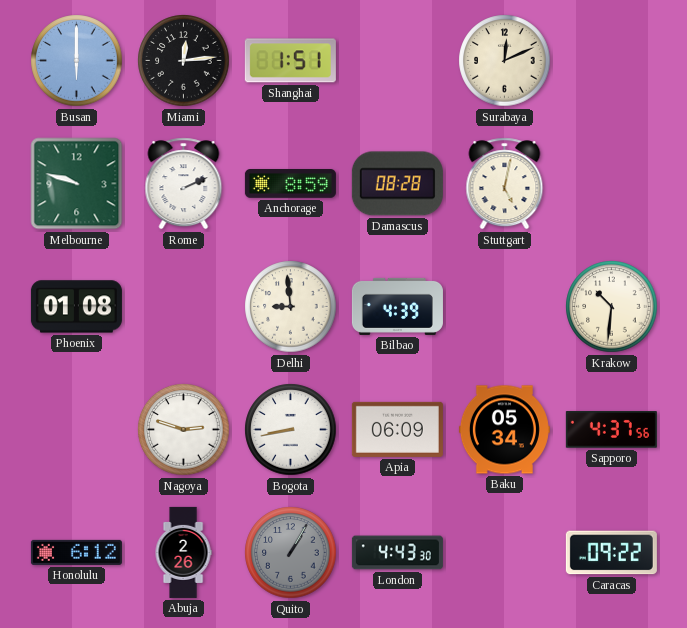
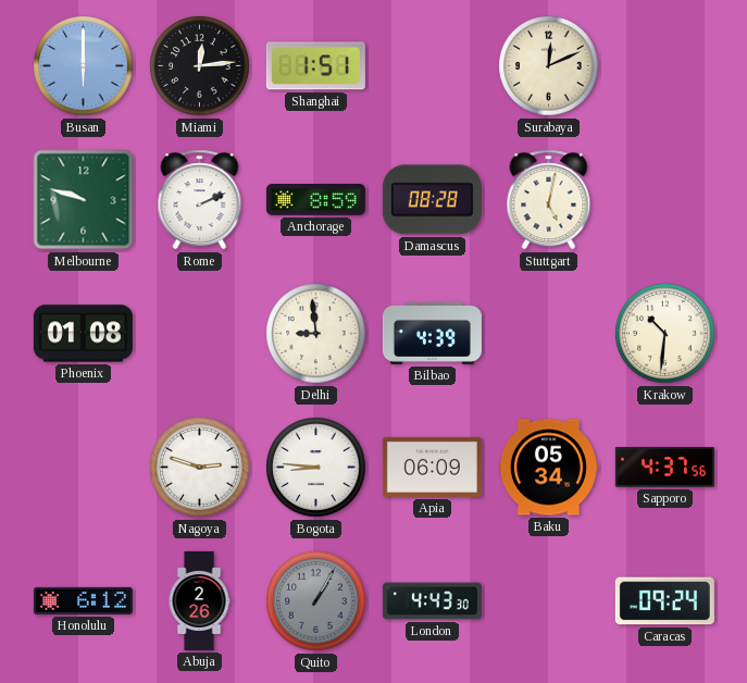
Bogota: 8:43 -> 8:46
Caracas: 09:22 -> 09:24
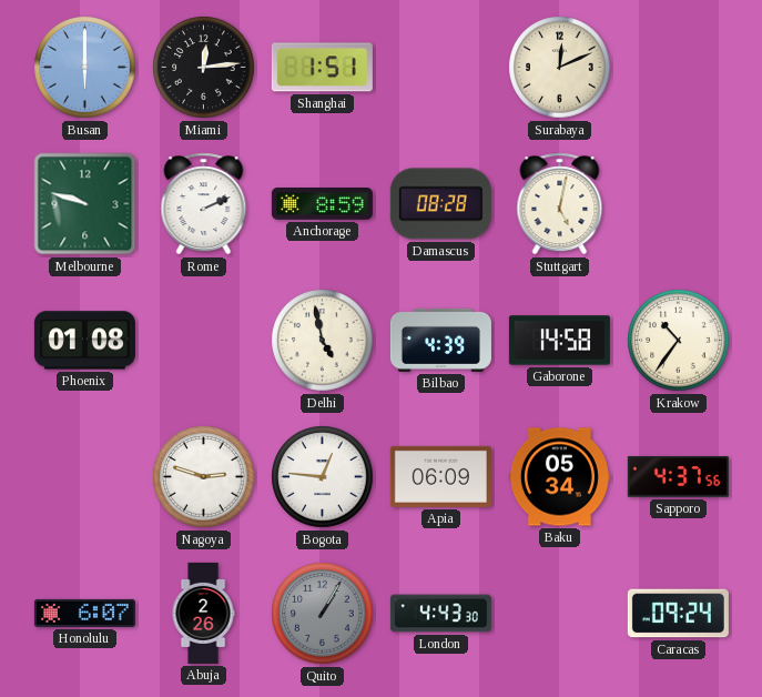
Delhi: 8:59 -> 4:58
Gaborone: none -> 14:58
Krakow: 10:31 -> 10:36
Bogota: 8:46 -> 12:46
Honolulu: 6:12 -> 6:07
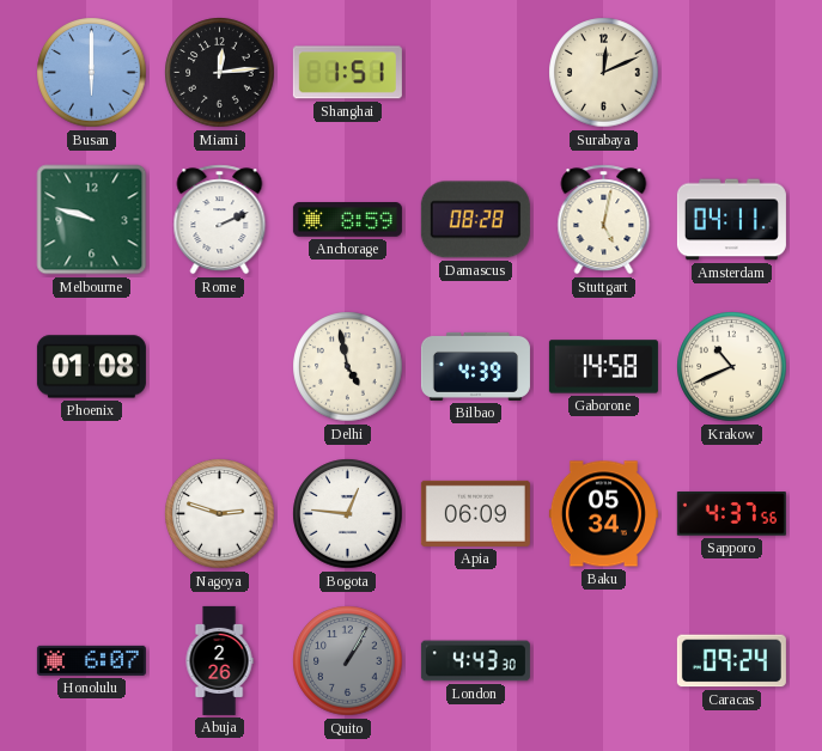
Amsterdam: none -> 04:11
Krakow: 10:36 -> 10:41
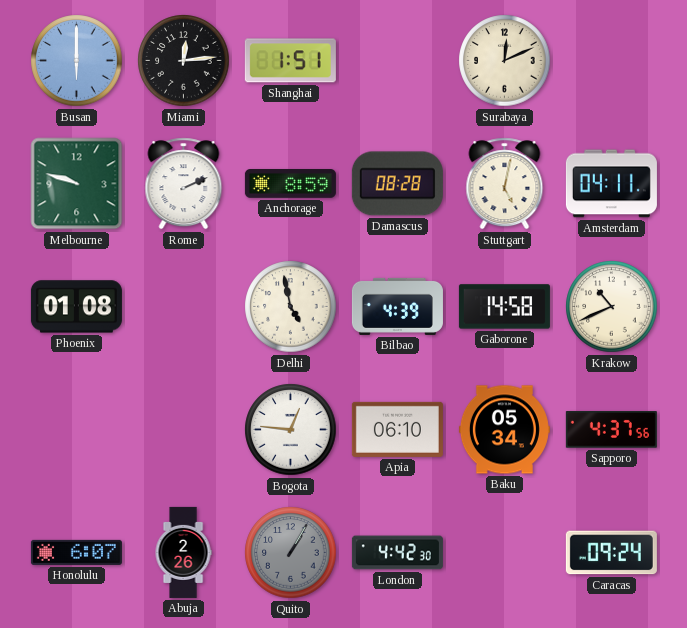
Nagoya: 2:48 -> none
Apia: 06:09 -> 06:10
London: 4:43 -> 4:42
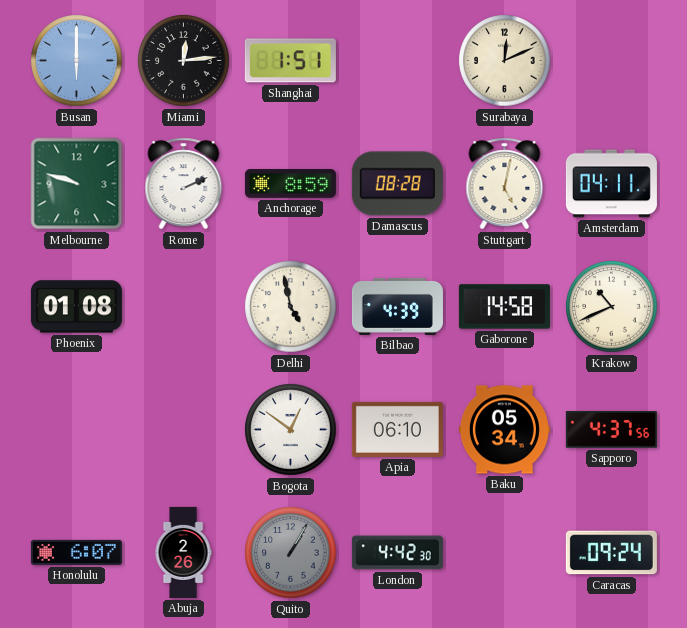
Bogota: 12:46 -> 12:51
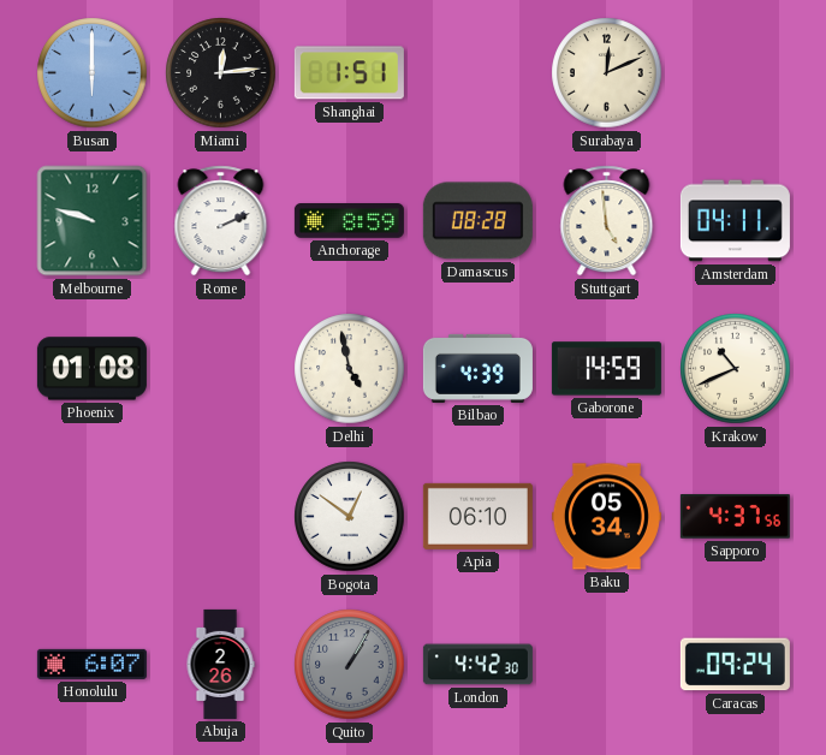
Stuttgart: 5:02 -> 4:59
Gaborone: 14:58 -> 14:59
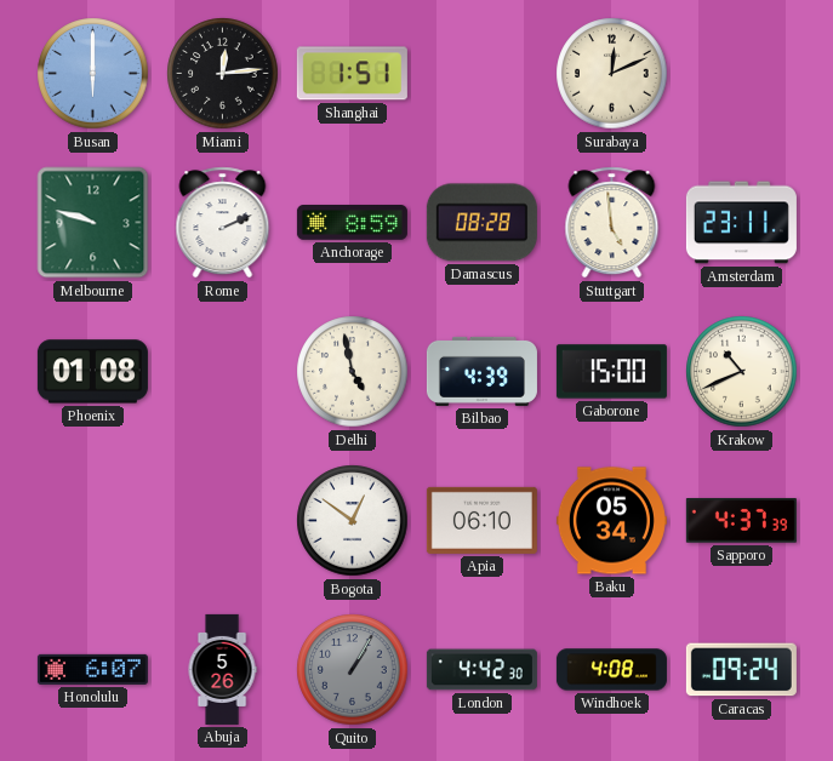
Amsterdam: 04:11 -> 23:11
Gaborone: 14:59 -> 15:00
Sapporo: 4:37:56 -> 4:37:39
Abuja: 2:26 -> 5:26
Windhoek: none -> 4:08
